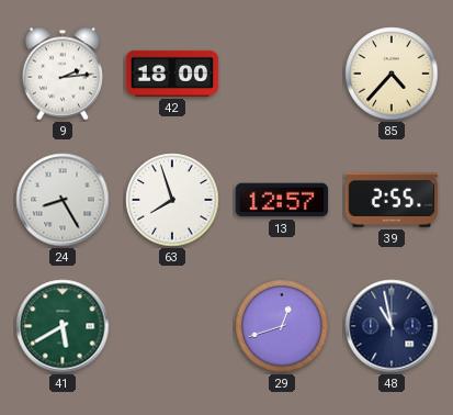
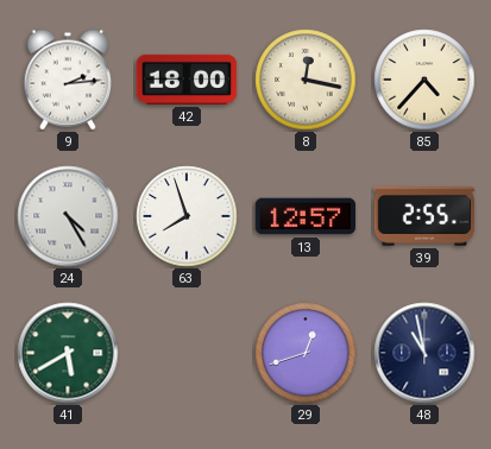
8: none -> 12:17
24: 8:25 -> 4:25
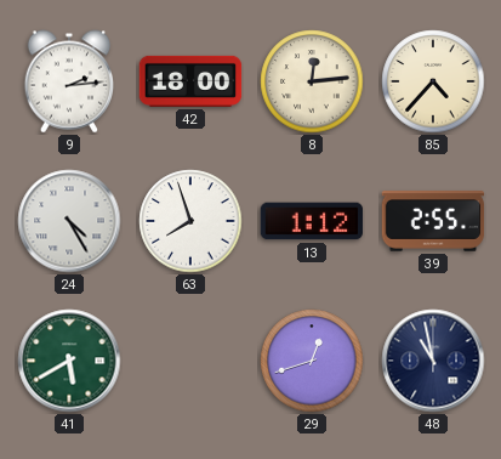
8: 12:17 -> 12:14
13: 12:57 -> 1:12
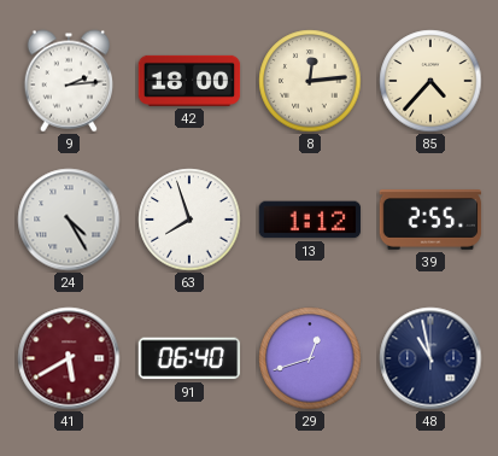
41 dial: green -> burgundy
91: none -> 06:40
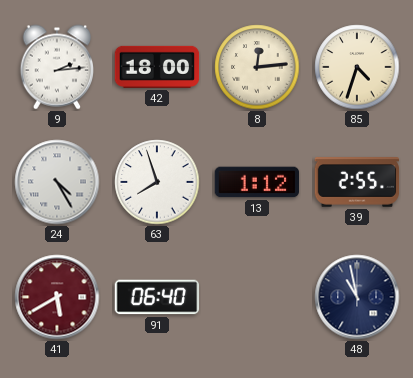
85: 4:37 -> 4:33
29: 12:42 -> none
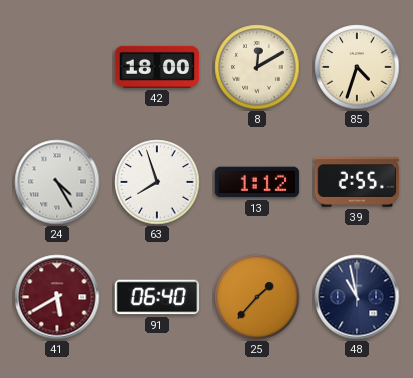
9: 2:14 -> none
8: 12:14 -> 12:10
25: none -> 1:37
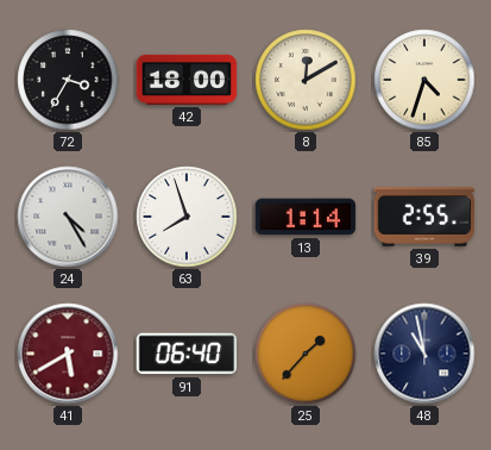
72: none -> 3:35
13: 1:12 -> 1:14
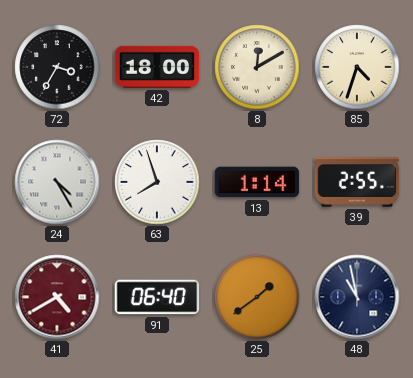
41: 5:40 -> 4:40
25: 1:37 -> 1:39
